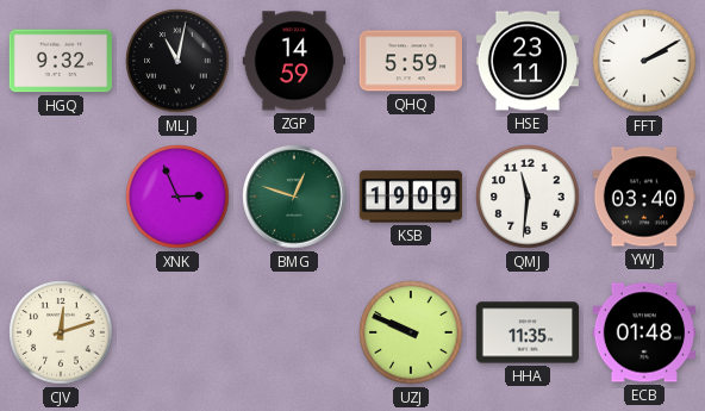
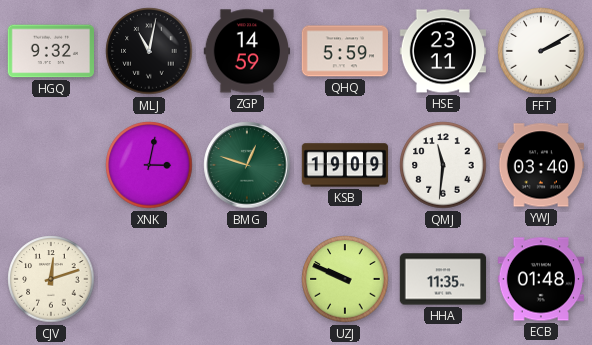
XNK: 2:56 -> 3:02
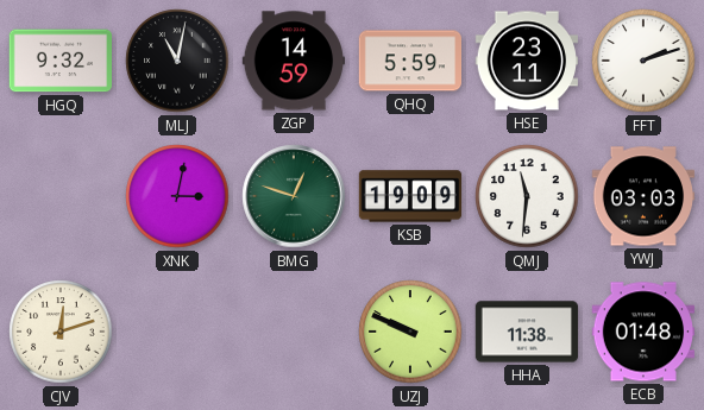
FFT: 2:10 -> 2:12
YWJ: 03:40 -> 03:03
HHA: 11:35 -> 11:38
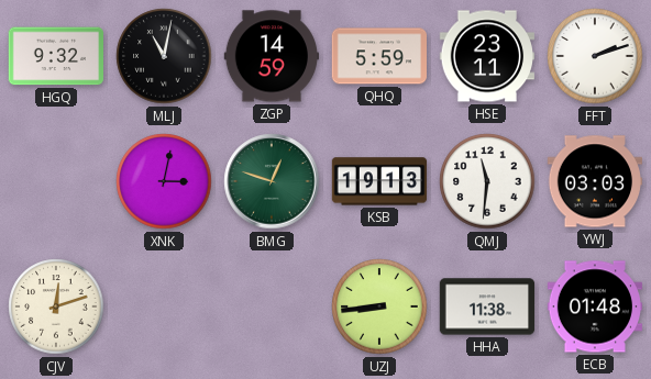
KSB: 19:09 -> 19:13
UZJ: 9:49 -> 8:44
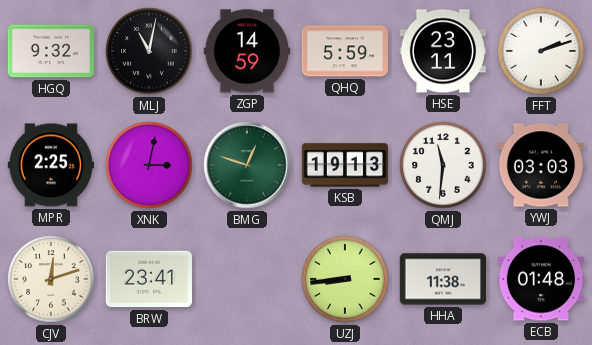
MPR: none -> 2:25
BRW: none -> 23:41
